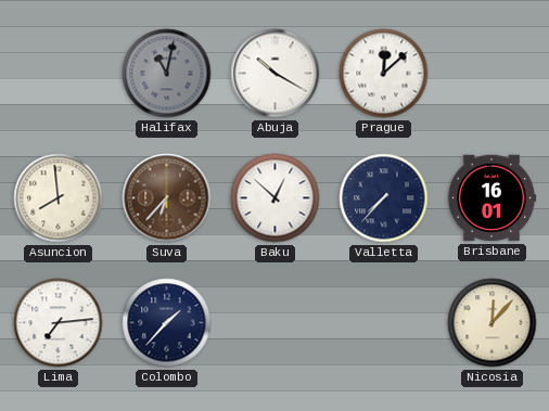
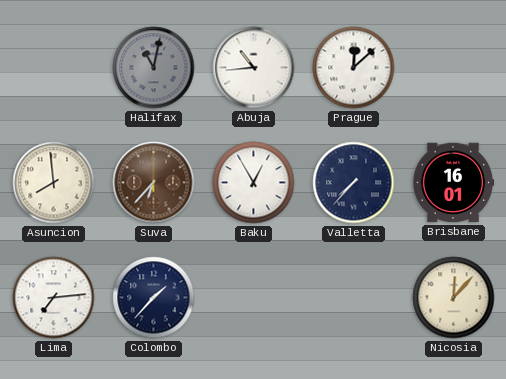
Abuja: 10:20 -> 10:44
Baku: 12:52 -> 12:55
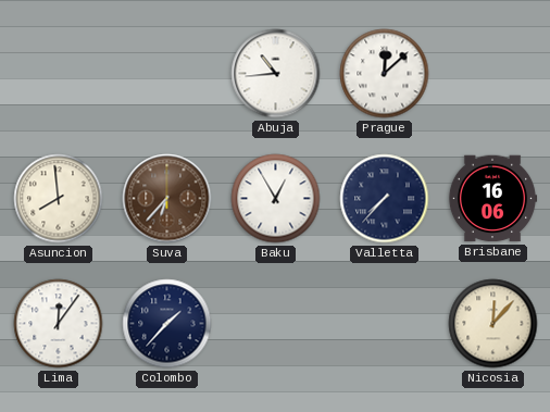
Halifax: 11:02 -> none
Brisbane: 16:01 -> 16:06
Lima: 7:14 -> 12:06
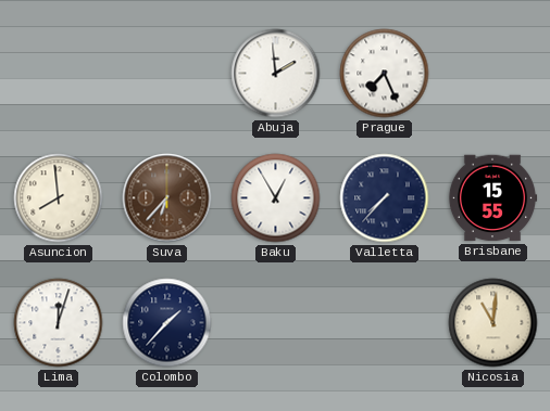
Abuja: 10:44 -> 1:59
Prague: 12:08 -> 7:26
Brisbane: 16:06 -> 15:55
Lima: 12:06 -> 12:03
Nicosia: 12:07 -> 11:01
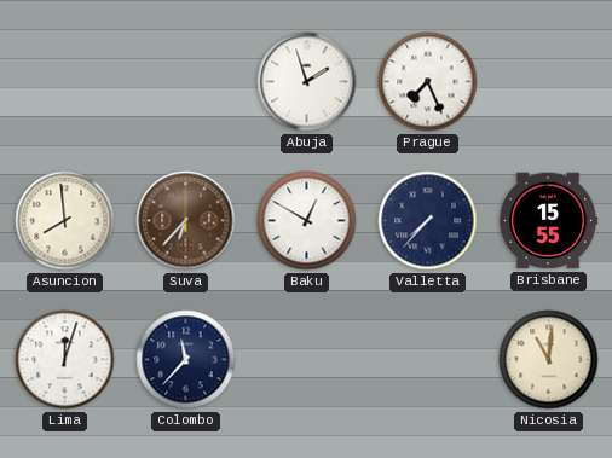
Abuja: 1:59 -> 1:57
Baku: 12:55 -> 12:50
Colombo: 1:37 -> 11:37
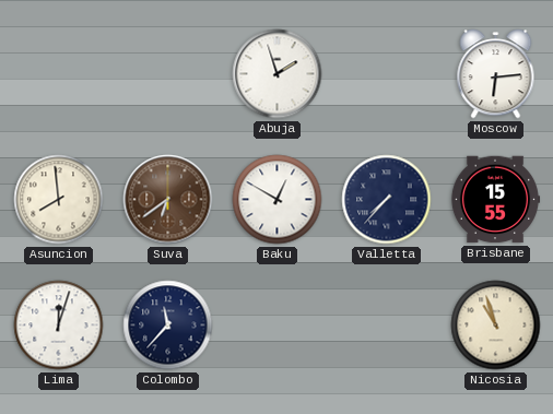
Prague: 7:26 -> none
Moscow: none -> 6:14
Suva: 6:37 -> 6:39
Nicosia: 11:01 -> 10:57
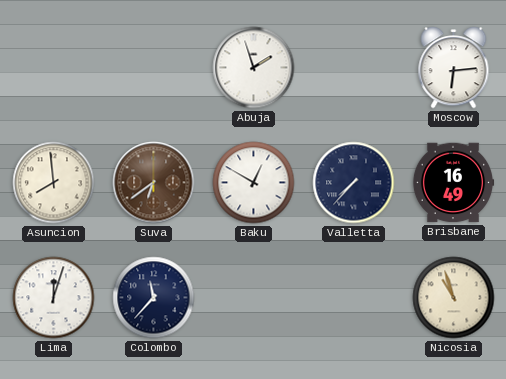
Brisbane: 15:55 -> 16:49
